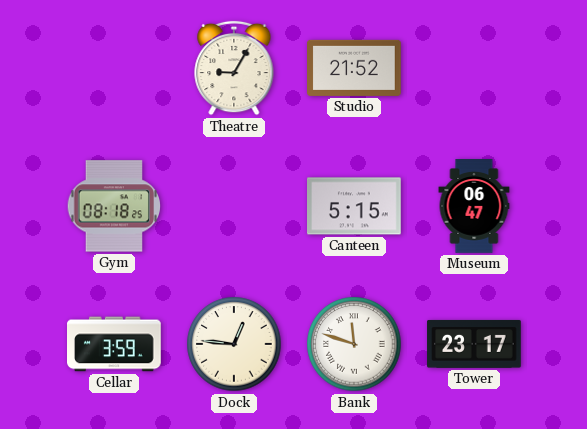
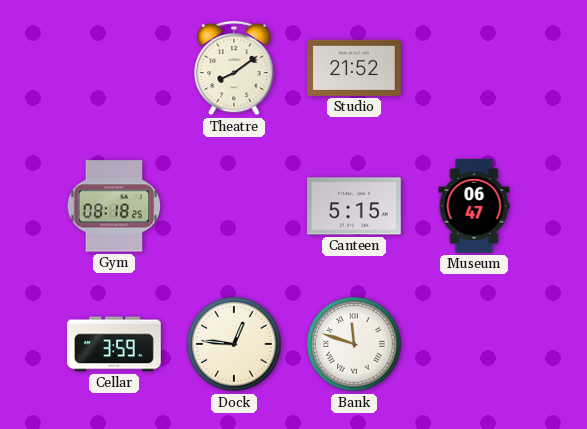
Theatre: 9:05 -> 8:09
Tower: 23:17 -> none
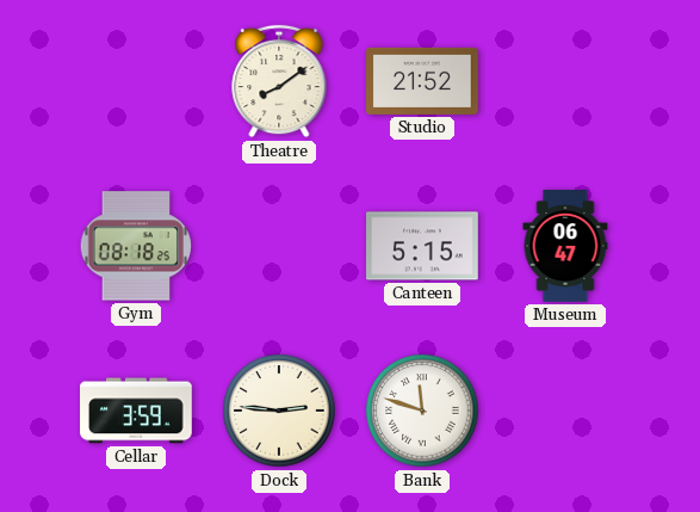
Dock: 12:46 -> 2:46
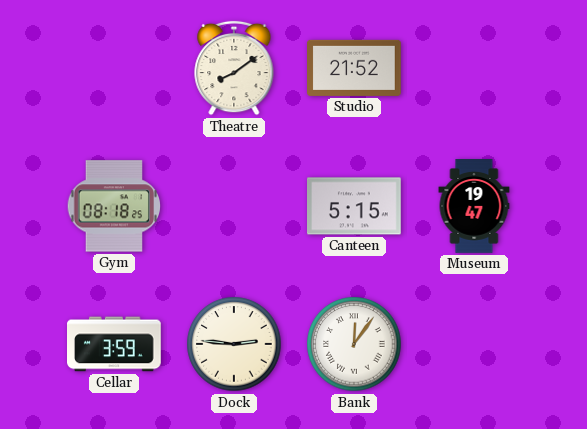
Museum: 06:47 -> 19:47
Bank: 11:48 -> 12:06
